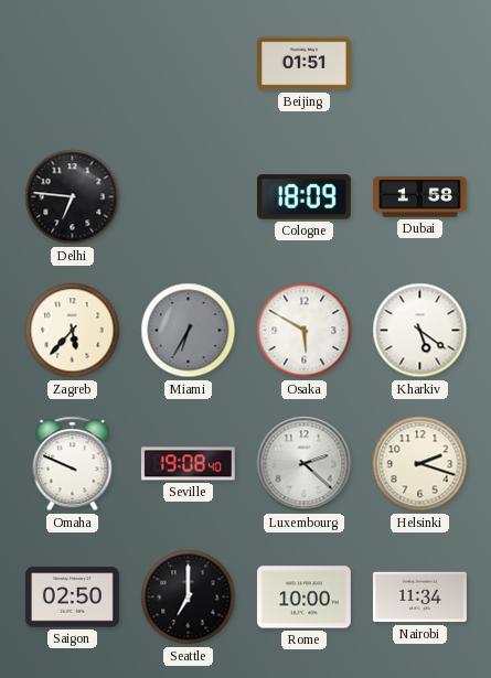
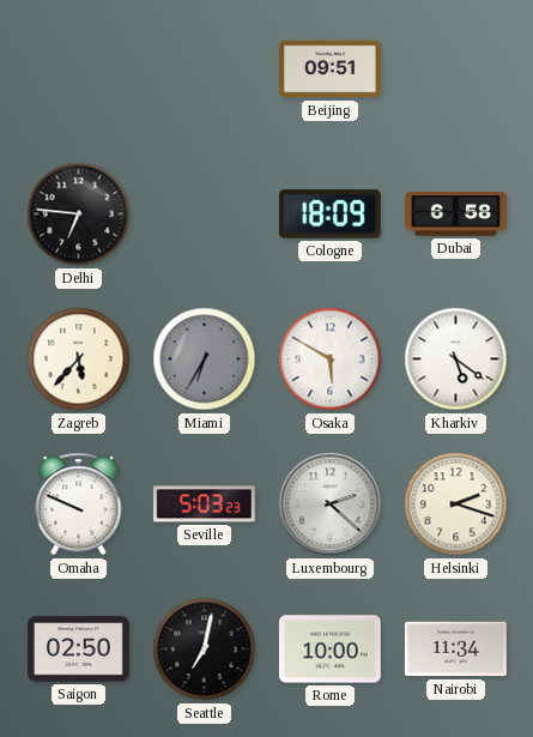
Beijing: 01:51 -> 09:51
Dubai: 1:58 -> 6:58
Seville: 19:08 -> 5:03
Seattle: 7:00 -> 7:02
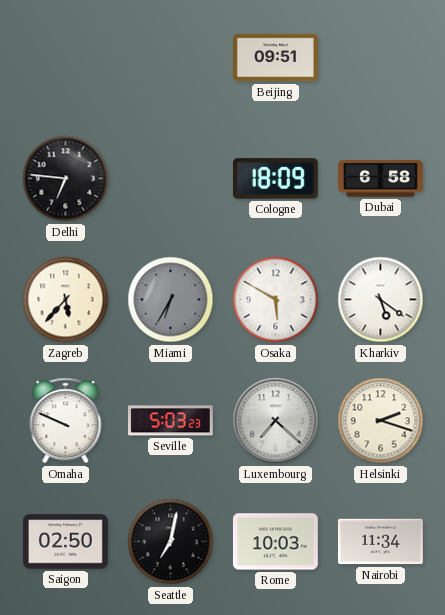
Luxembourg: 2:22 -> 7:22
Rome: 10:00 -> 10:03
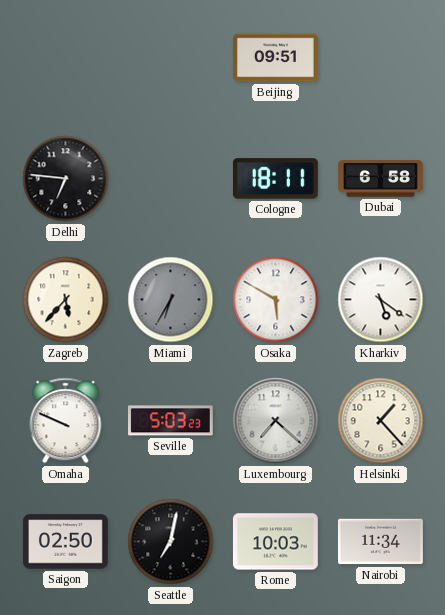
Cologne: 18:09 -> 18:11
Helsinki: 2:18 -> 1:23
